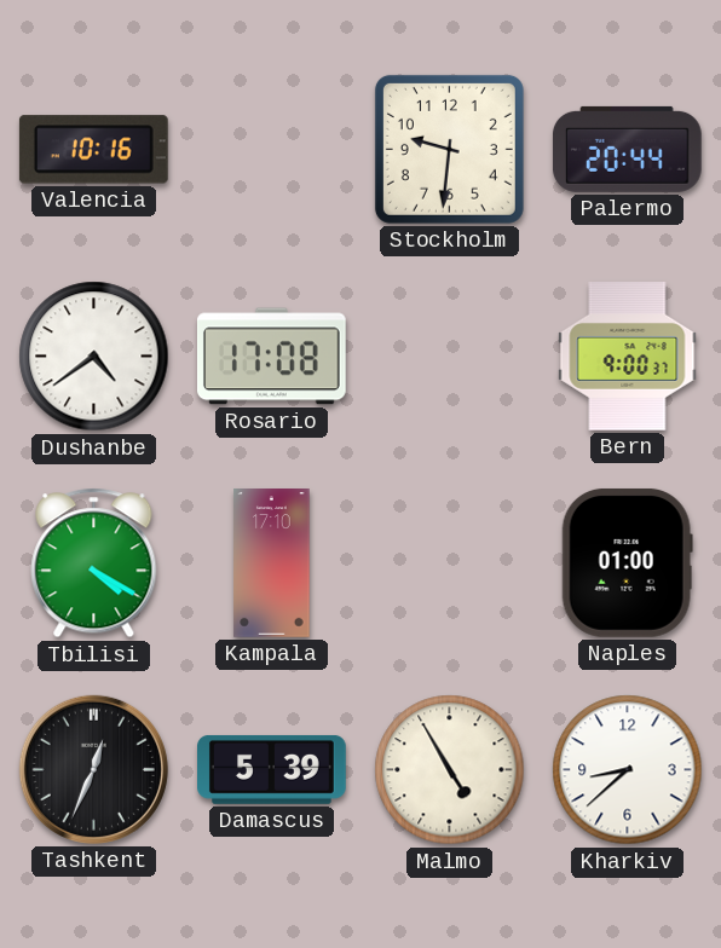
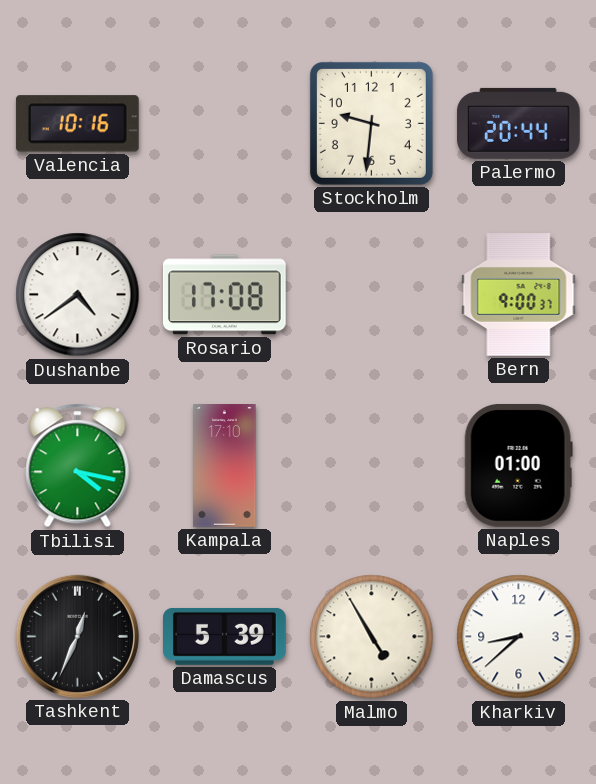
Tbilisi: 4:20 -> 4:17
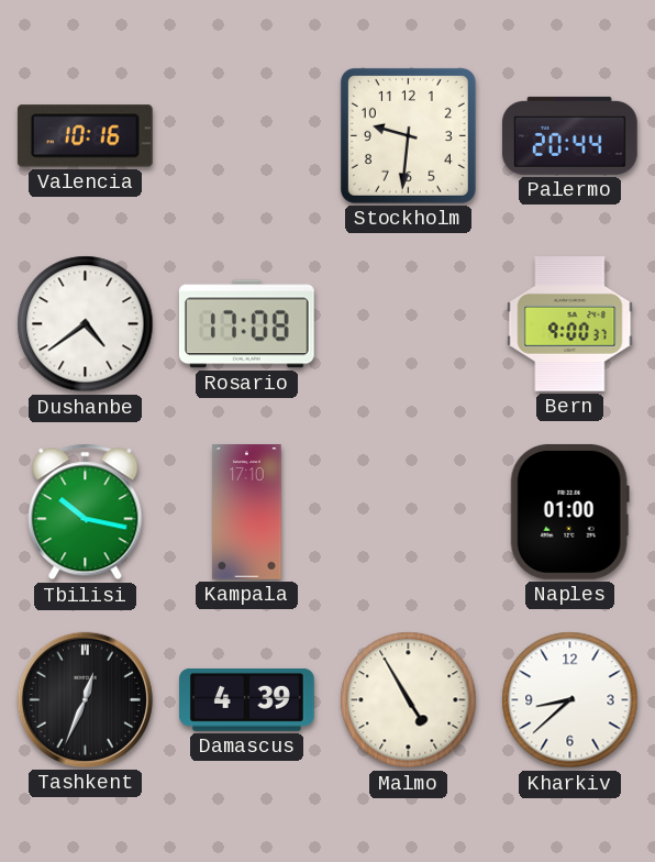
Tbilisi: 4:17 -> 10:17
Damascus: 5:39 -> 4:39
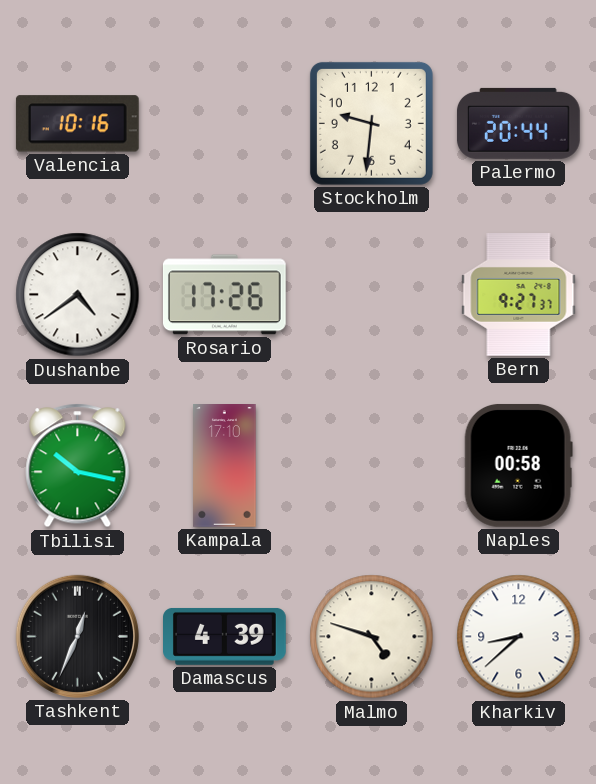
Rosario: 17:08 -> 17:26
Bern: 9:00 -> 9:27
Naples: 01:00 -> 00:58
Malmo: 4:55 -> 4:48
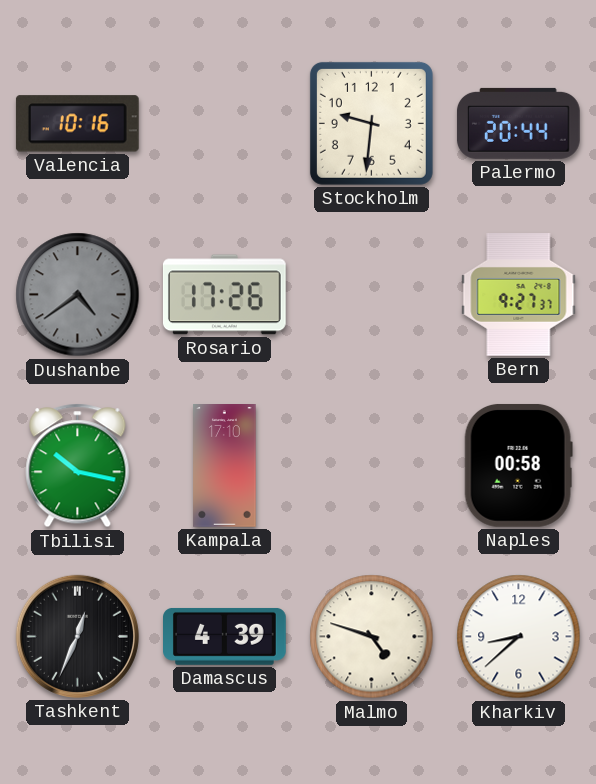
Dushanbe dial: white -> grey
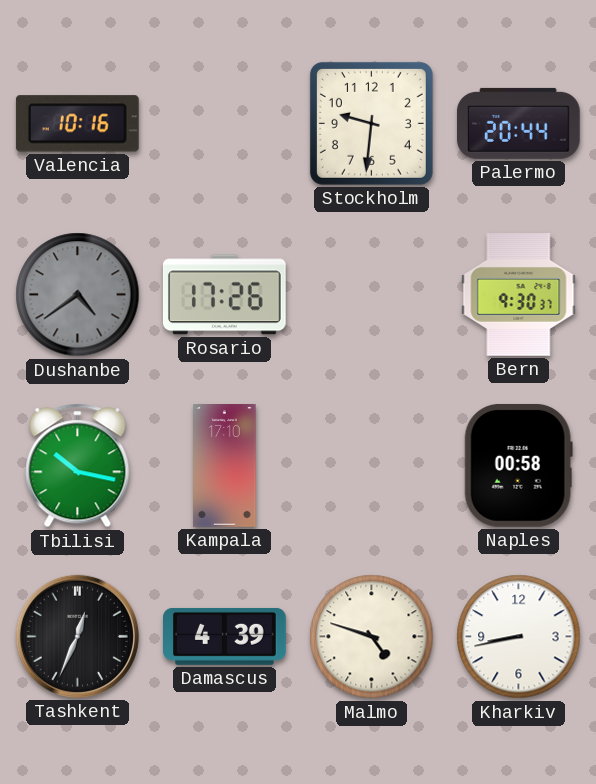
Bern: 9:27 -> 9:30
Kharkiv: 8:38 -> 8:43
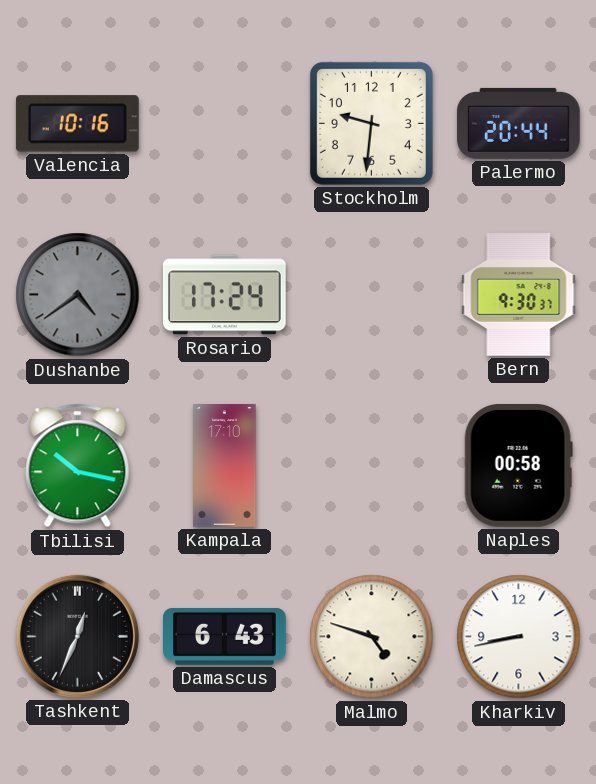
Rosario: 17:26 -> 17:24
Damascus: 4:39 -> 6:43
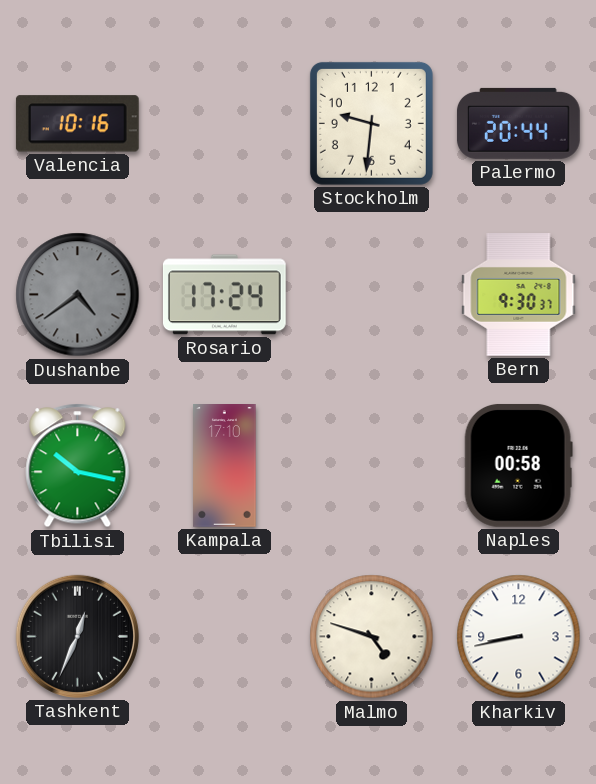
Damascus: 6:43 -> none
